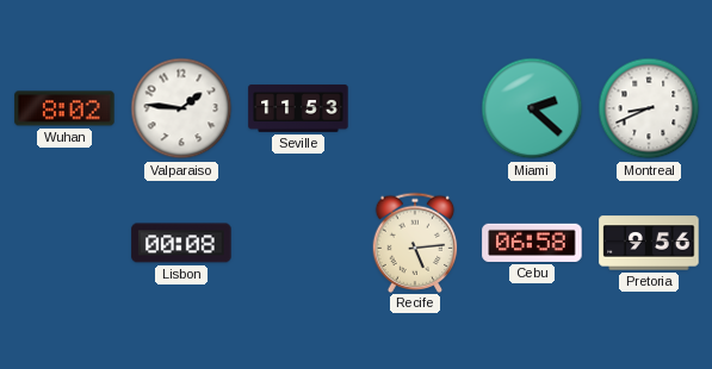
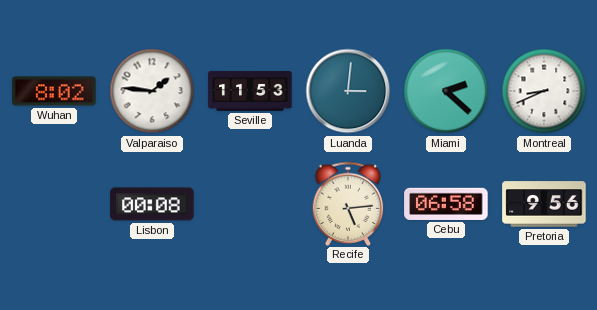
Luanda: none -> 3:01
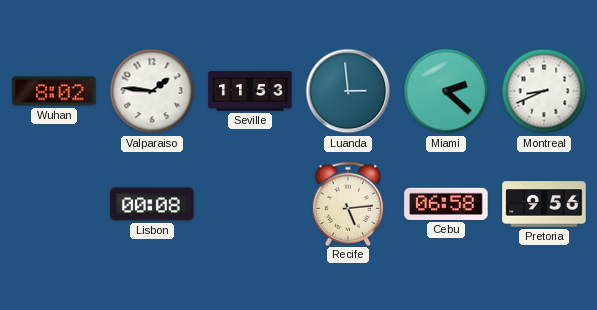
Luanda: 3:01 -> 2:59
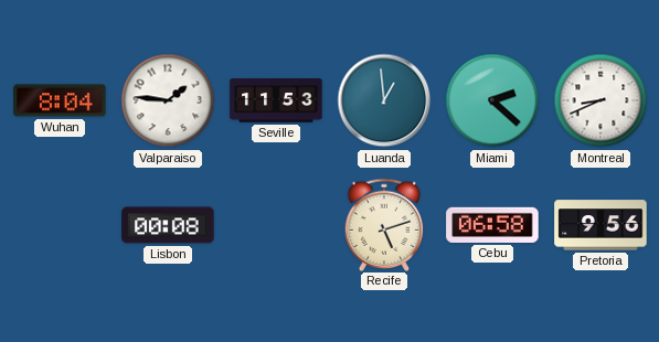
Wuhan: 8:02 -> 8:04
Luanda: 2:59 -> 12:59
Recife: 5:14 -> 5:12
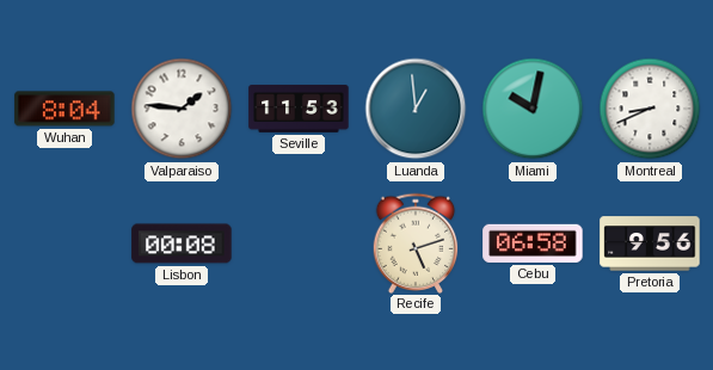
Miami: 2:22 -> 10:02
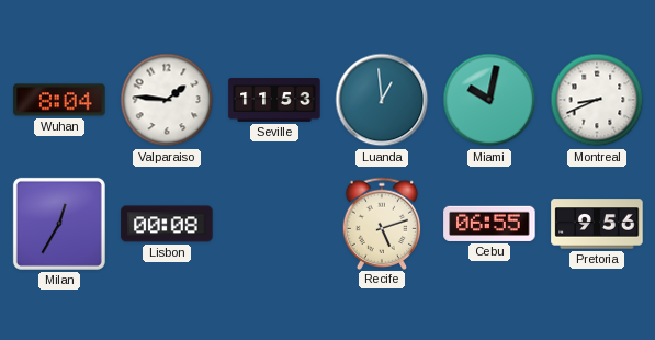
Milan: none -> 12:35
Cebu: 06:58 -> 06:55
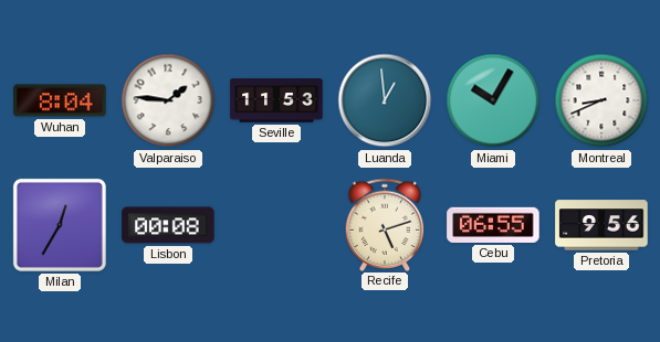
Miami: 10:02 -> 10:05
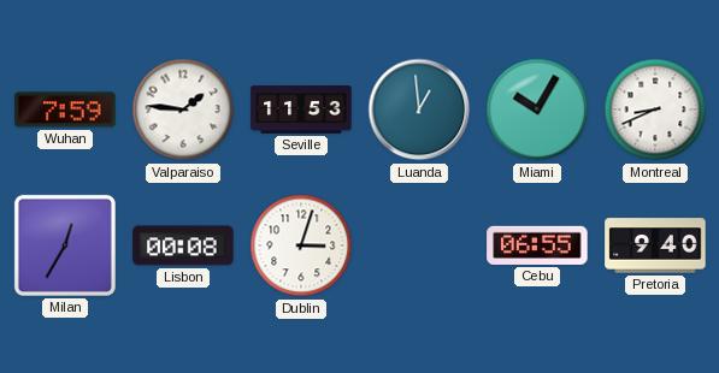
Wuhan: 8:04 -> 7:59
Dublin: none -> 3:03
Recife: 5:12 -> none
Pretoria: 9:56 -> 9:40
